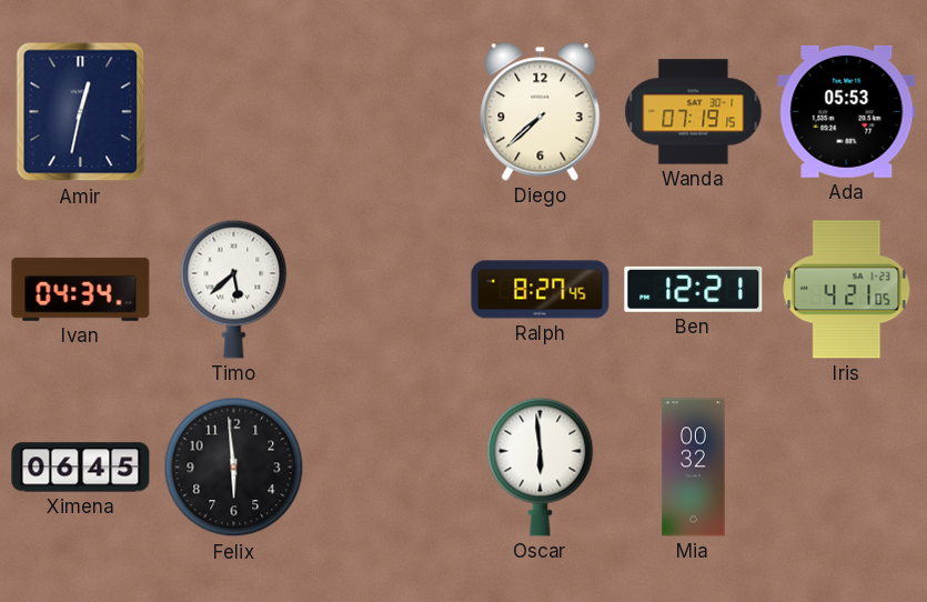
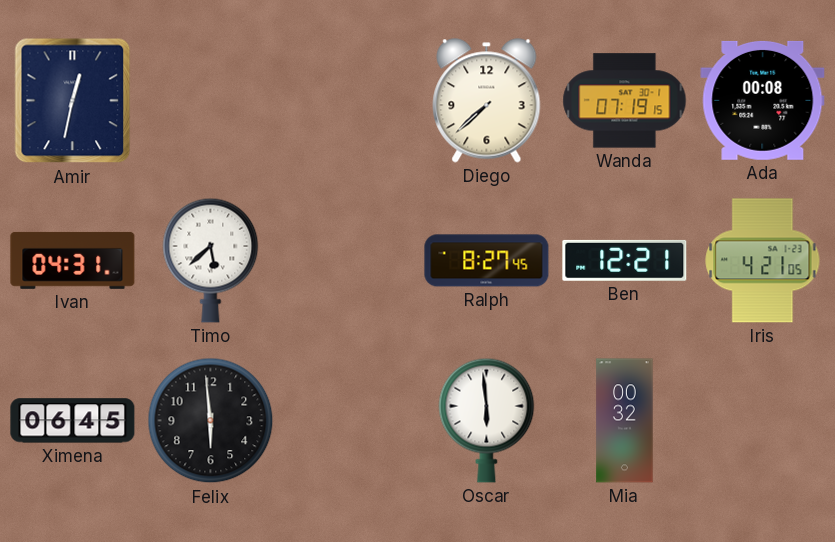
Ada: 05:53 -> 00:08
Ivan: 04:34 -> 04:31
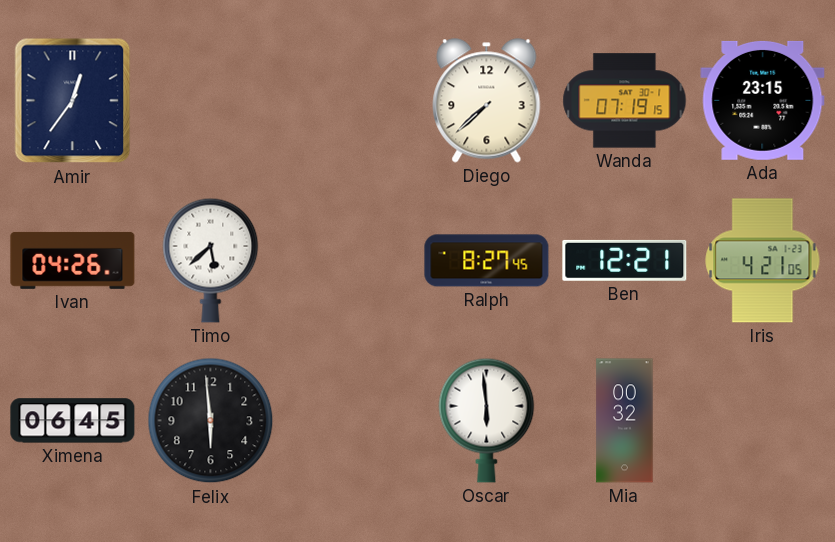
Amir: 12:32 -> 12:36
Ada: 00:08 -> 23:15
Ivan: 04:31 -> 04:26
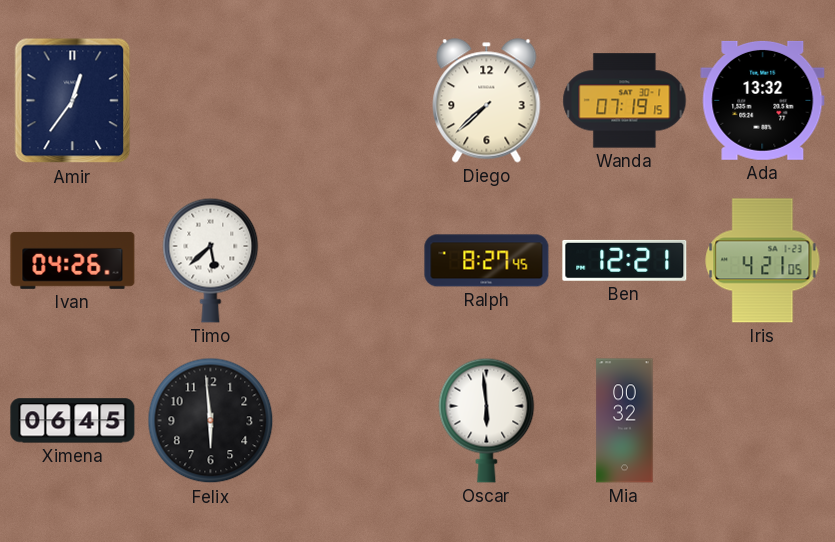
Ada: 23:15 -> 13:32
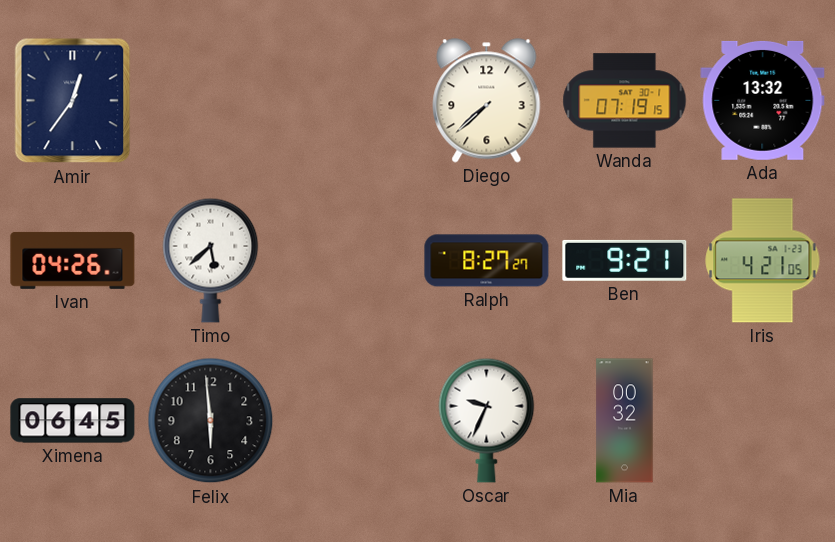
Ralph: 8:27:45 -> 8:27:27
Ben: 12:21 -> 9:21
Oscar: 5:59 -> 9:34
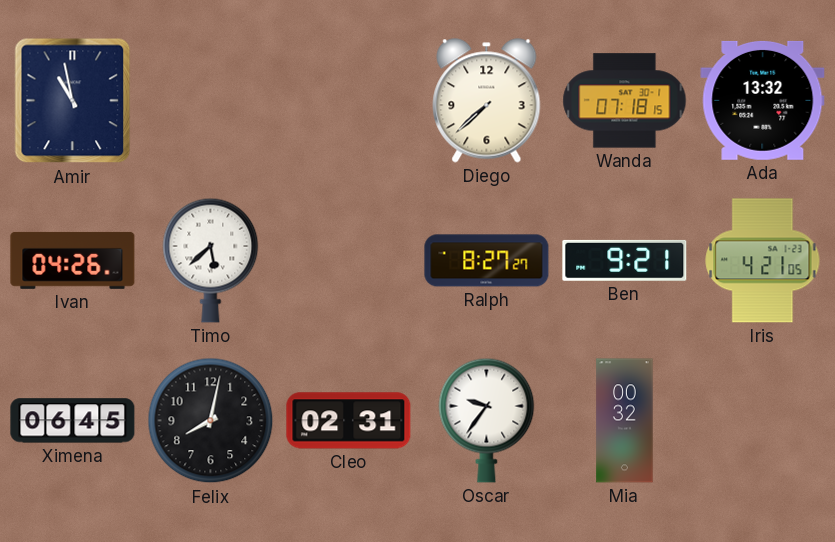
Amir: 12:36 -> 10:58
Wanda: 07:19 -> 07:18
Felix: 5:59 -> 8:02
Cleo: none -> 02:31
Oscar: 9:34 -> 9:36
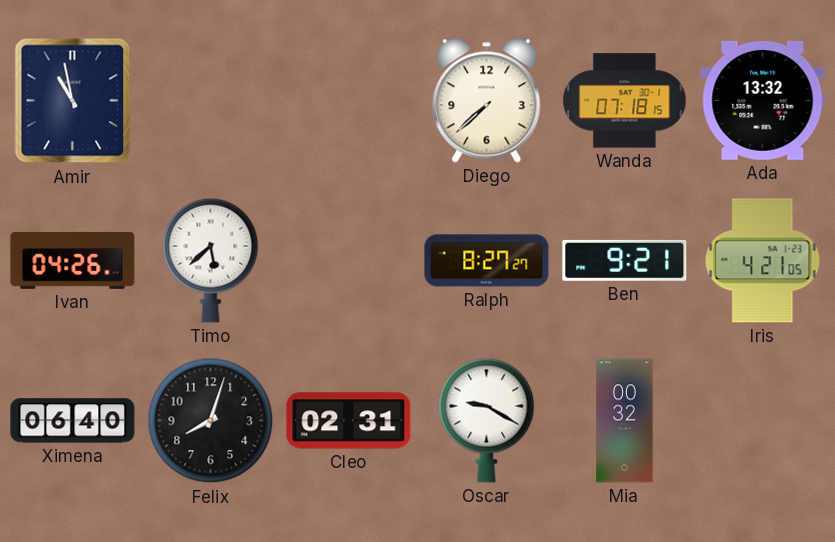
Ximena: 06:45 -> 06:40
Felix: 8:02 -> 8:03
Oscar: 9:36 -> 9:20
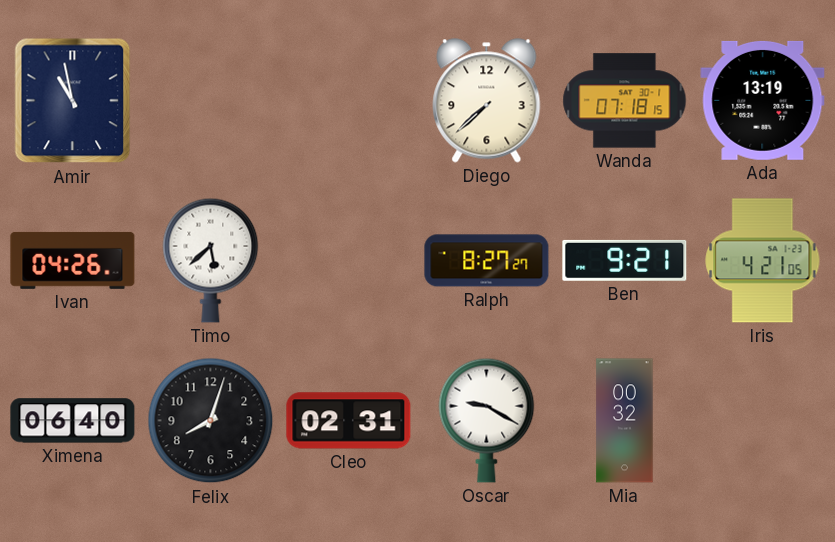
Ada: 13:32 -> 13:19
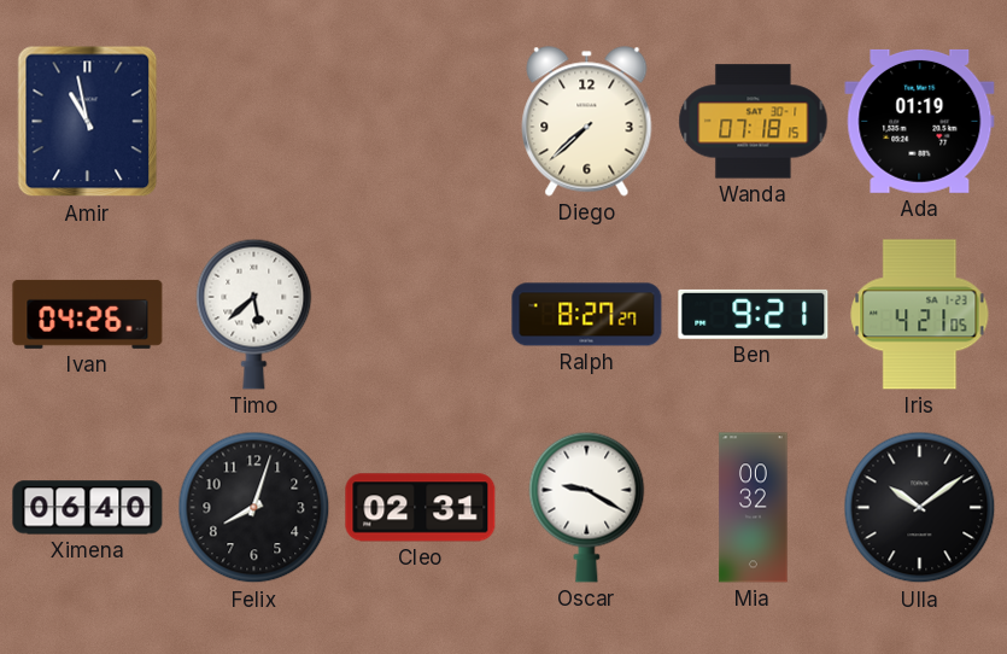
Ada: 13:19 -> 01:19
Ulla: none -> 10:09
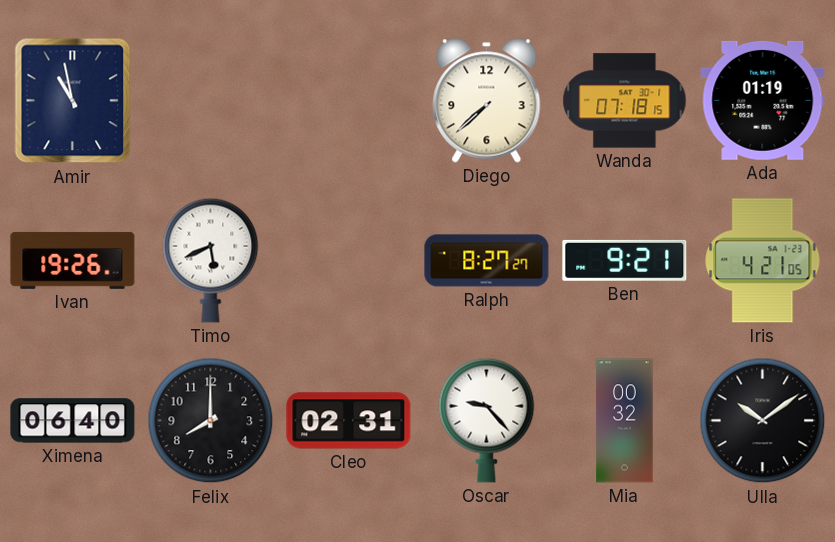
Ivan: 04:26 -> 19:26
Timo: 5:38 -> 5:41
Felix: 8:03 -> 8:00
Oscar: 9:20 -> 9:23
